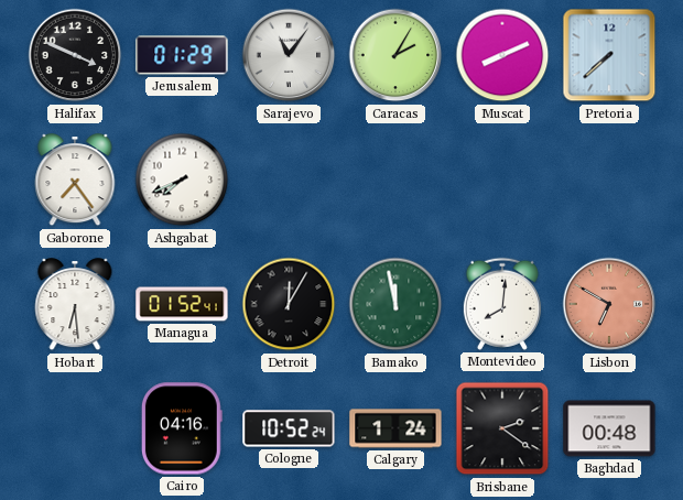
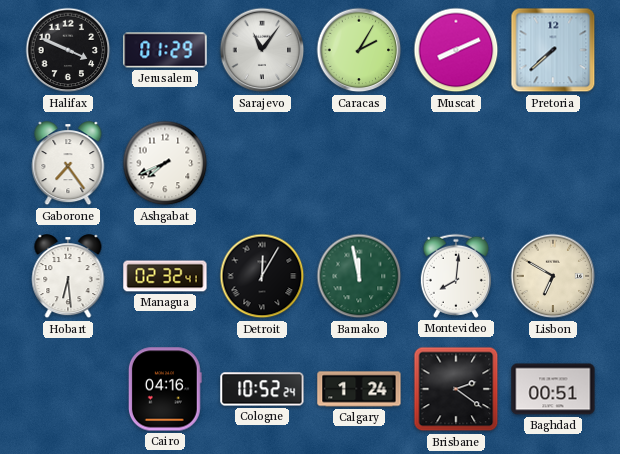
Managua: 01:52 -> 02:32
Lisbon dial: salmon -> cream
Baghdad: 00:48 -> 00:51
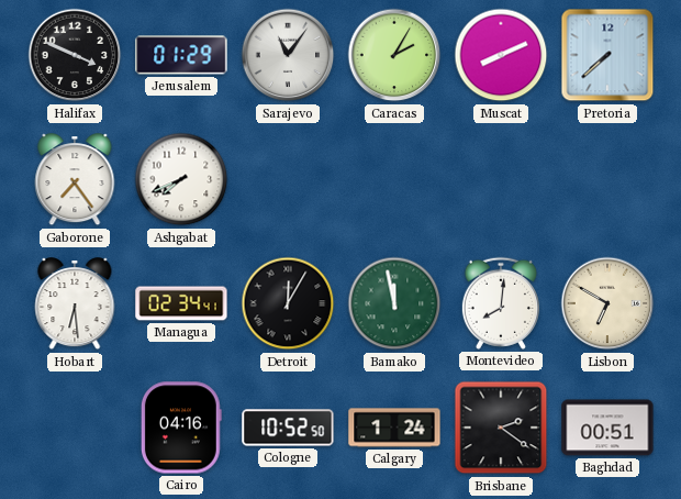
Managua: 02:32 -> 02:34
Cologne: 10:52:24 -> 10:52:50
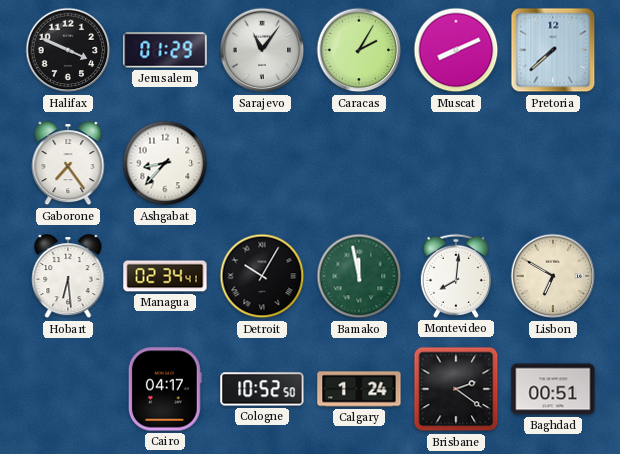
Ashgabat: 7:41 -> 8:37
Detroit: 12:05 -> 10:05
Cairo: 04:16 -> 04:17
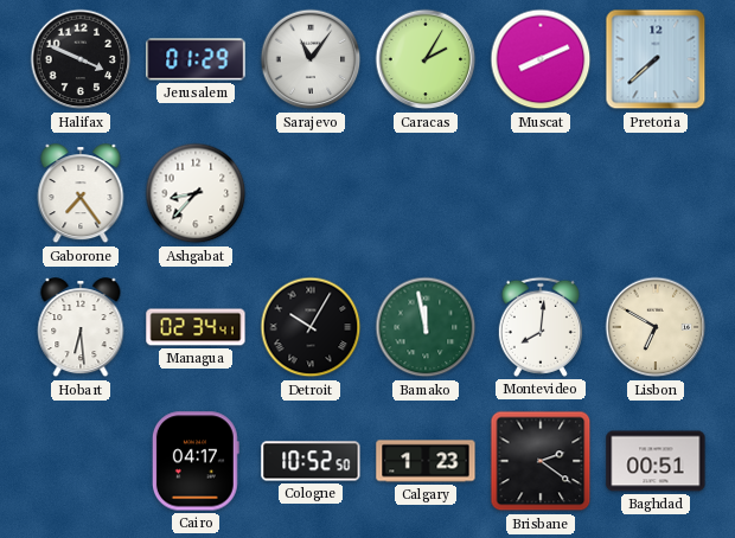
Calgary: 1:24 -> 1:23
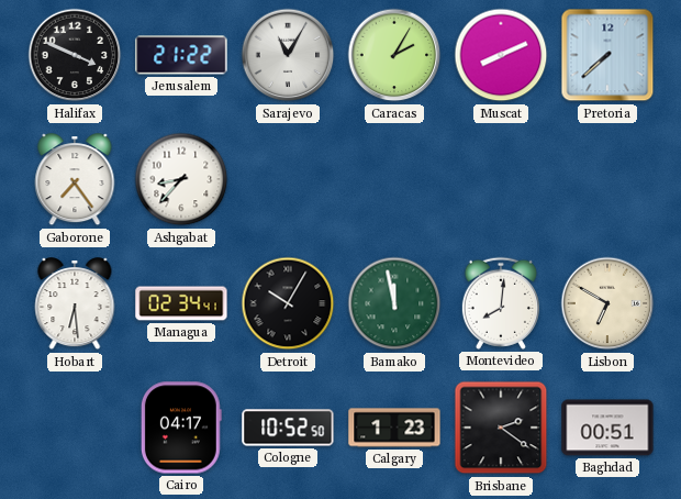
Jerusalem: 01:29 -> 21:22
Sarajevo: 11:06 -> 11:05
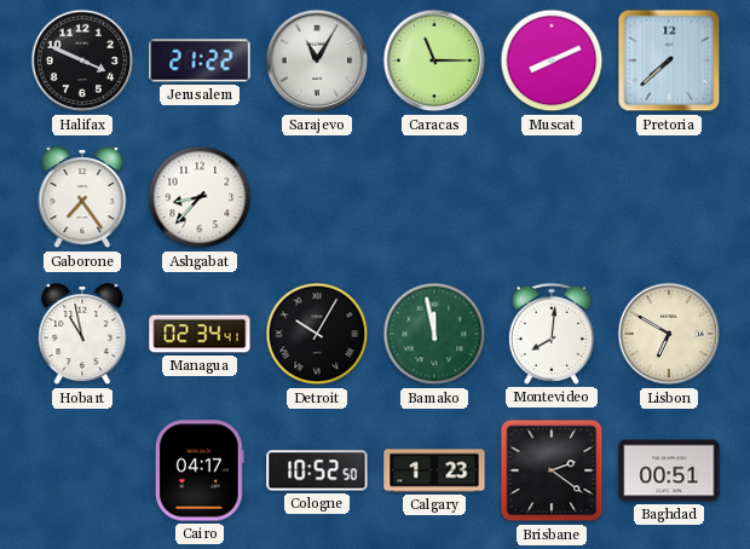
Caracas: 2:05 -> 11:15
Hobart: 6:29 -> 10:58
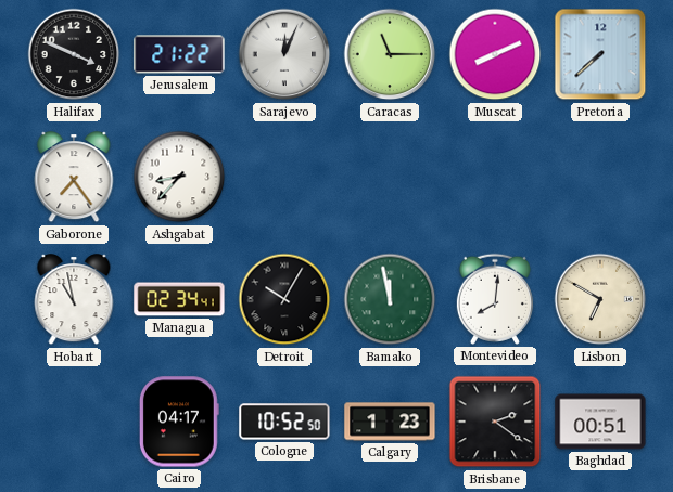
Sarajevo: 11:05 -> 12:04
